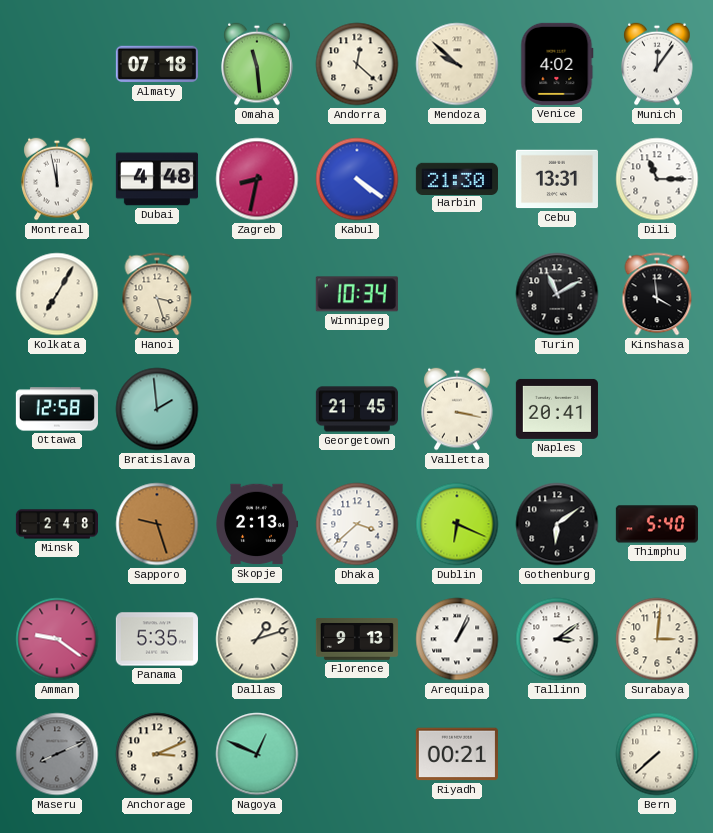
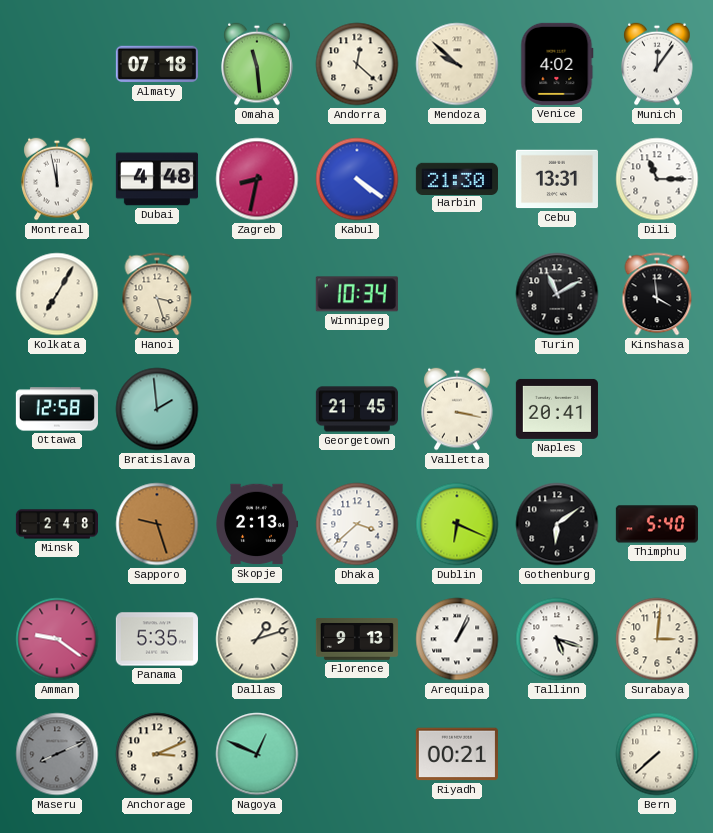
Tallinn: 3:09 -> 5:18
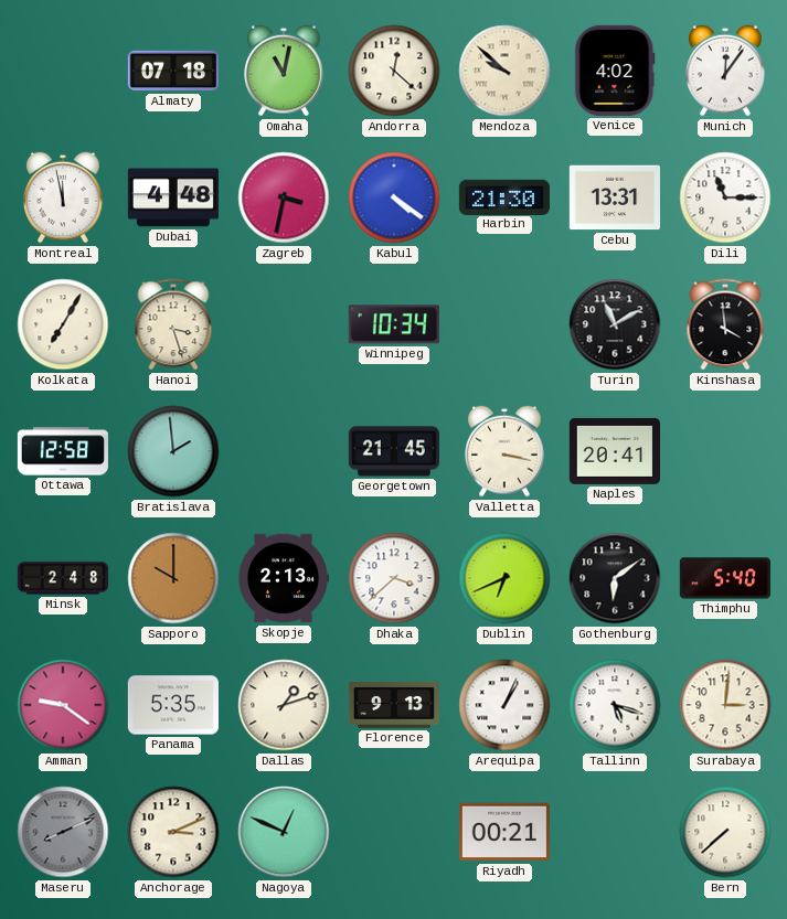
Omaha: 11:29 -> 11:02
Zagreb: 8:32 -> 3:32
Sapporo: 9:27 -> 10:00
Dublin: 6:19 -> 6:41
